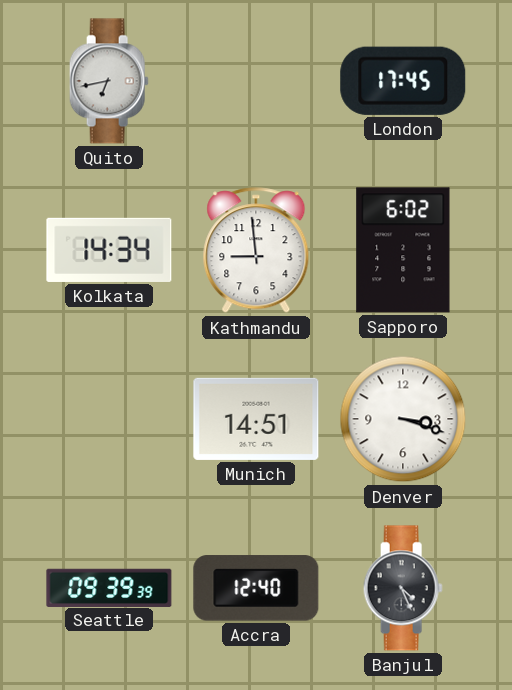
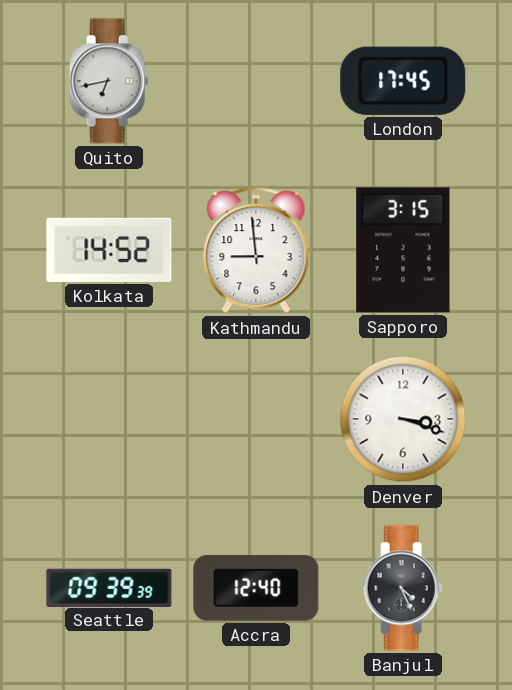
Kolkata: 14:34 -> 14:52
Sapporo: 6:02 -> 3:15
Munich: 14:51 -> none
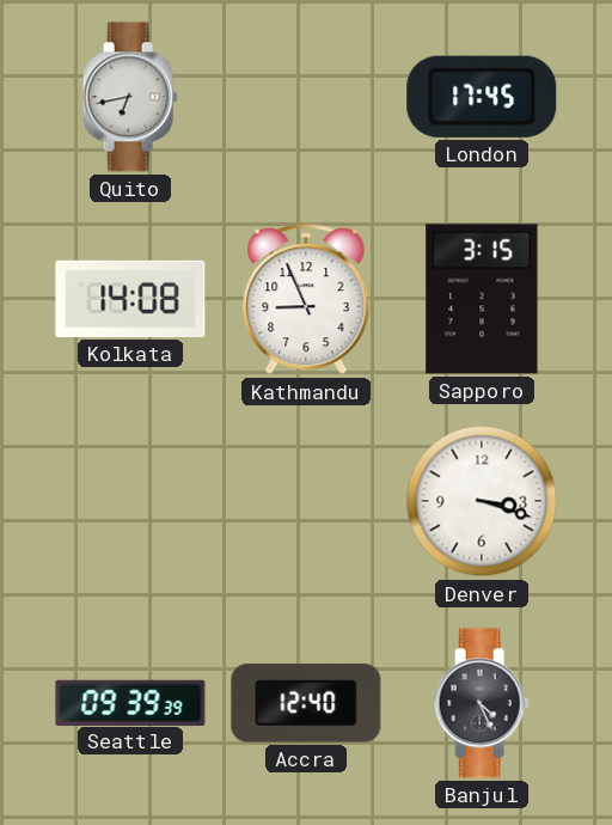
Kolkata: 14:52 -> 14:08
Kathmandu: 8:59 -> 8:56
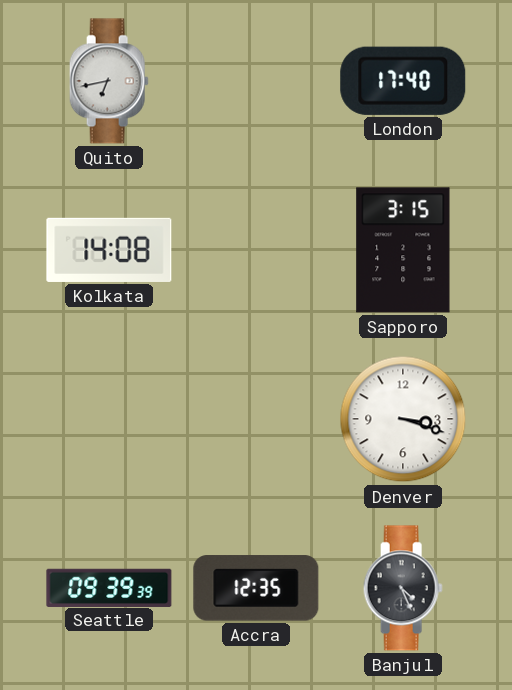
London: 17:45 -> 17:40
Kathmandu: 8:56 -> none
Accra: 12:40 -> 12:35
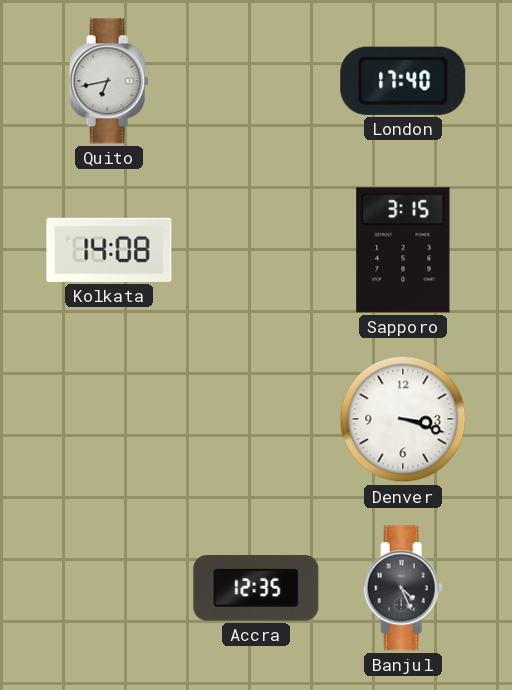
Seattle: 09:39 -> none
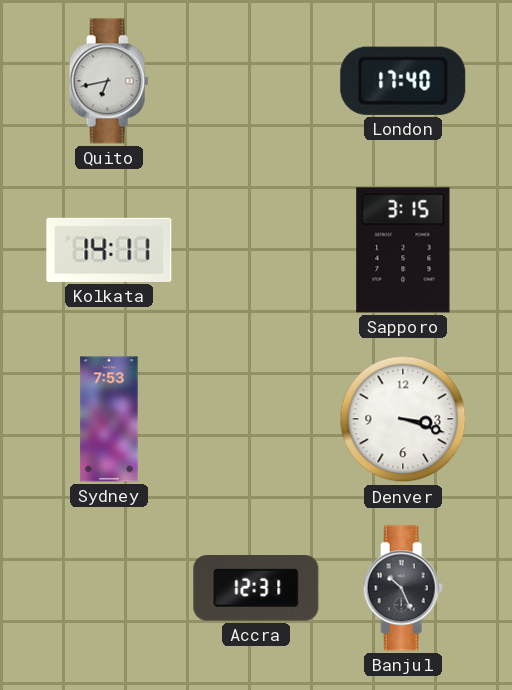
Kolkata: 14:08 -> 14:11
Sydney: none -> 7:53
Accra: 12:35 -> 12:31
Banjul: 4:26 -> 10:26
